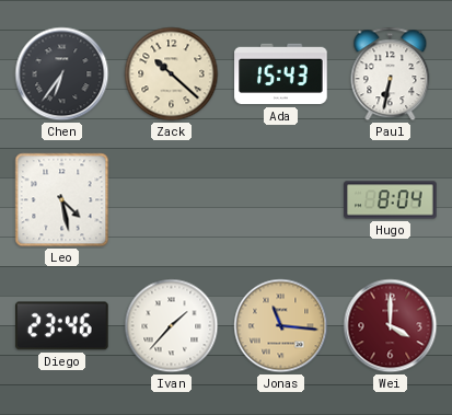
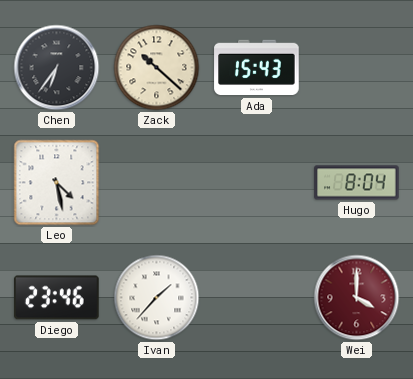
Paul: 6:32 -> none
Jonas: 11:16 -> none
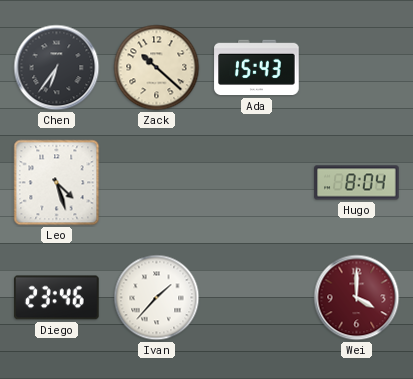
Leo: 4:28 -> 4:27
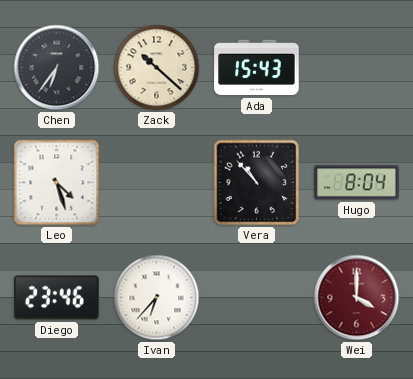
Vera: none -> 10:53
Ivan: 1:37 -> 6:37
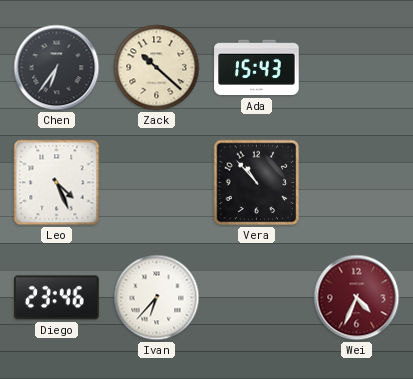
Leo: 4:27 -> 4:26
Hugo: 8:04 -> none
Wei: 4:00 -> 4:34
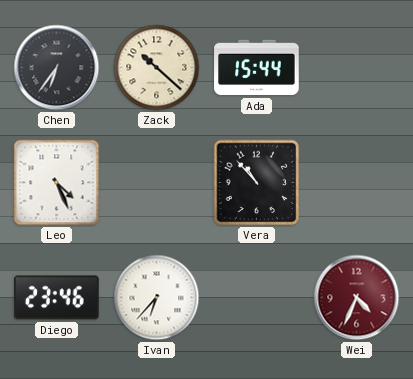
Ada: 15:43 -> 15:44
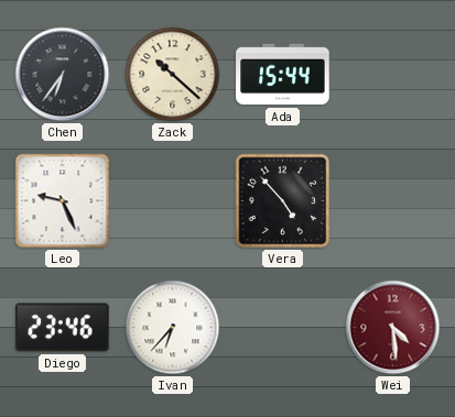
Leo: 4:26 -> 9:26
Vera: 10:53 -> 4:53
Wei: 4:34 -> 4:29
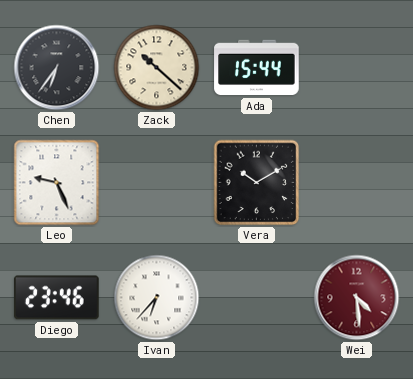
Vera: 4:53 -> 10:10
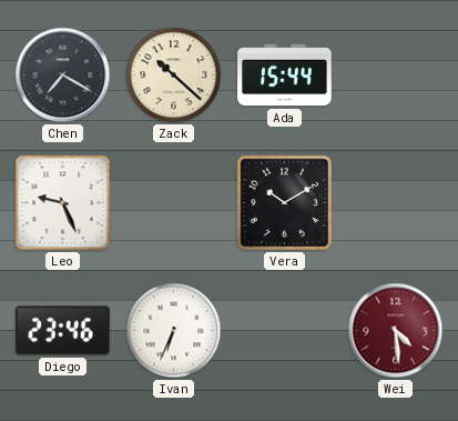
Chen: 6:36 -> 7:20
Ivan: 6:37 -> 6:34
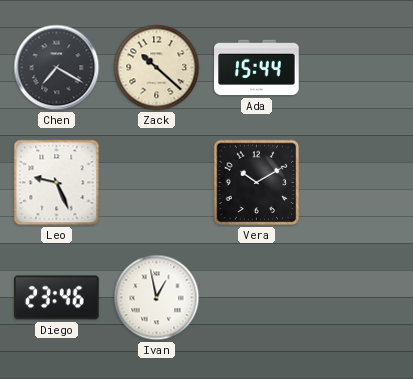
Ivan: 6:34 -> 12:58
Wei: 4:29 -> none
